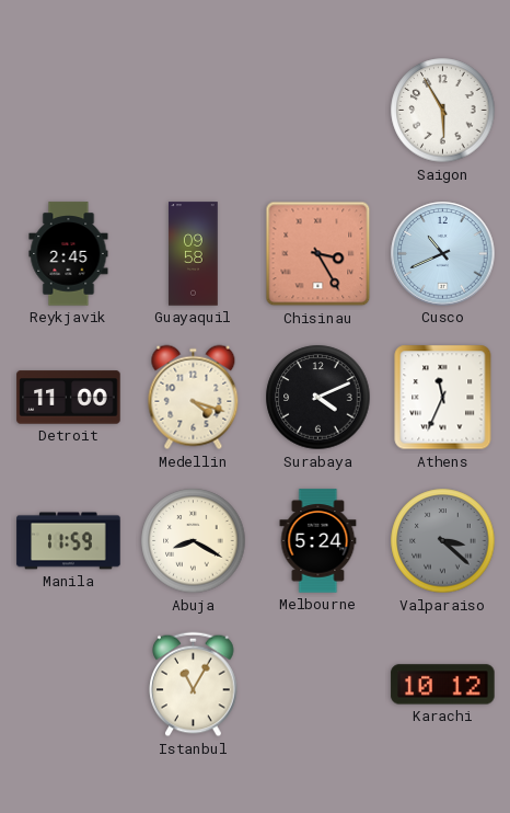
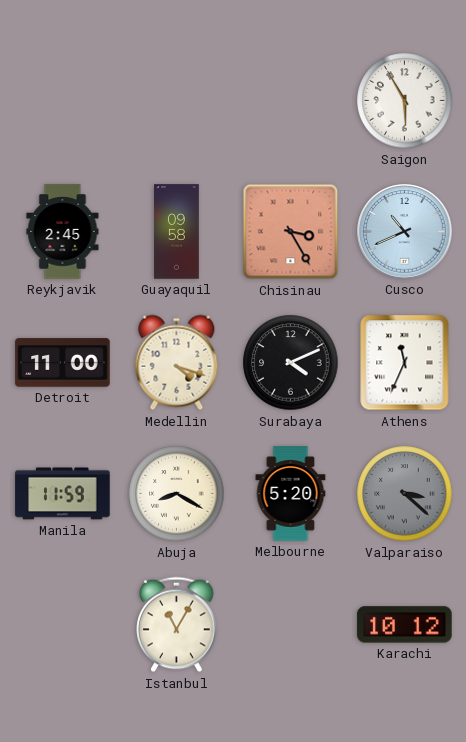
Melbourne: 5:24 -> 5:20
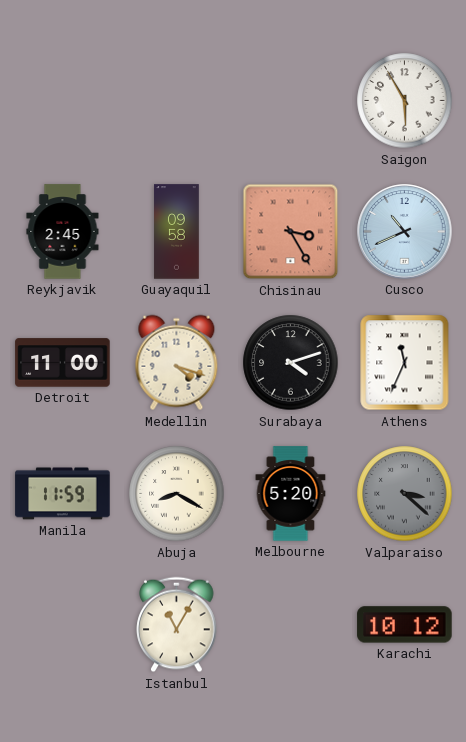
Surabaya: 4:11 -> 4:12
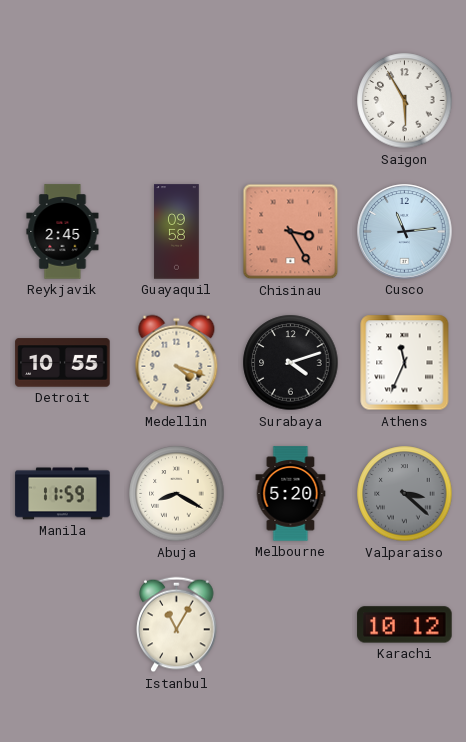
Cusco: 10:41 -> 11:14
Detroit: 11:00 -> 10:55
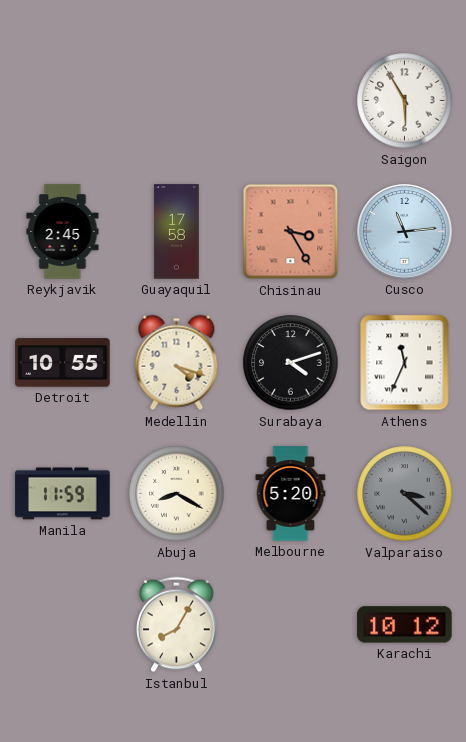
Guayaquil: 09:58 -> 17:58
Istanbul: 11:05 -> 8:05
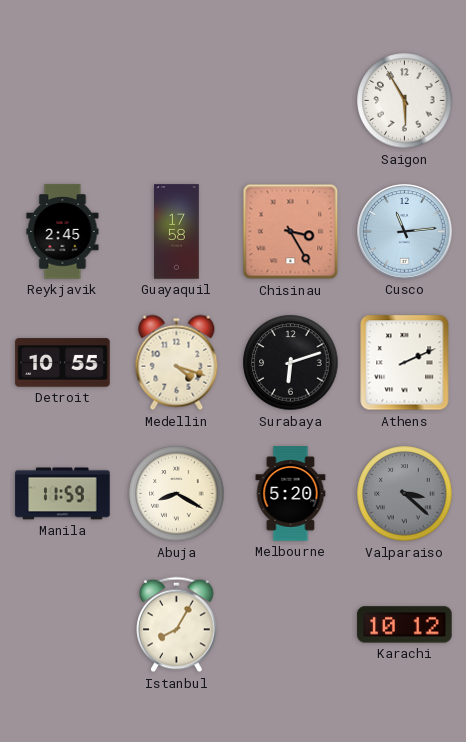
Surabaya: 4:12 -> 6:12
Athens: 11:34 -> 2:11
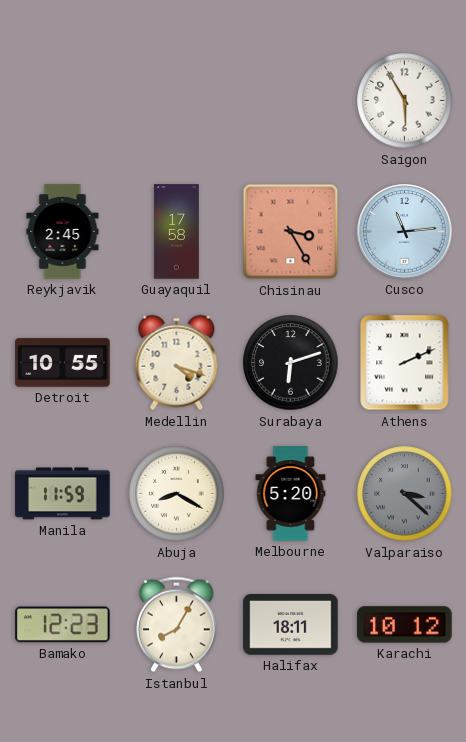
Bamako: none -> 12:23
Halifax: none -> 18:11
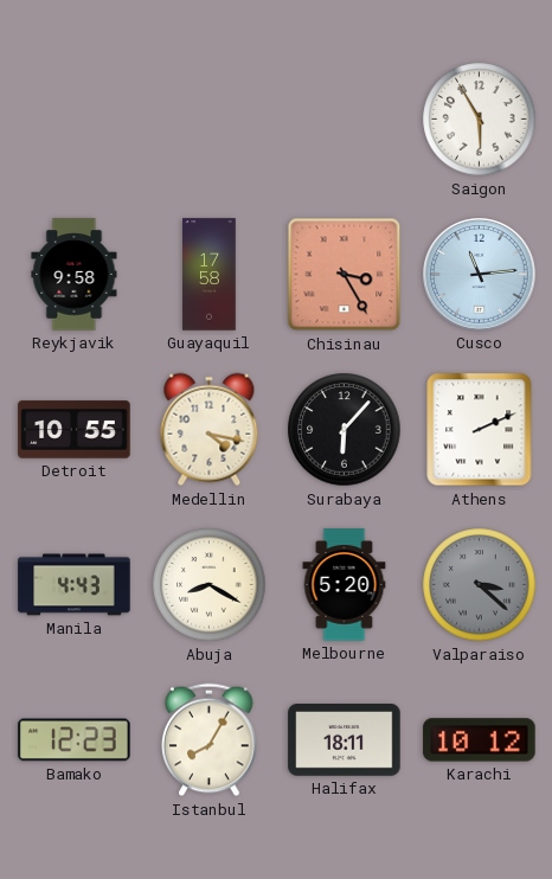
Reykjavik: 2:45 -> 9:58
Medellin: 4:18 -> 4:17
Surabaya: 6:12 -> 6:07
Manila: 11:59 -> 4:43
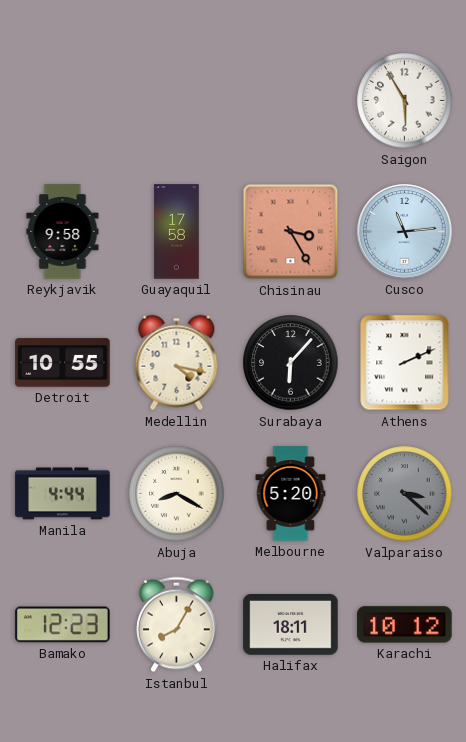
Manila: 4:43 -> 4:44
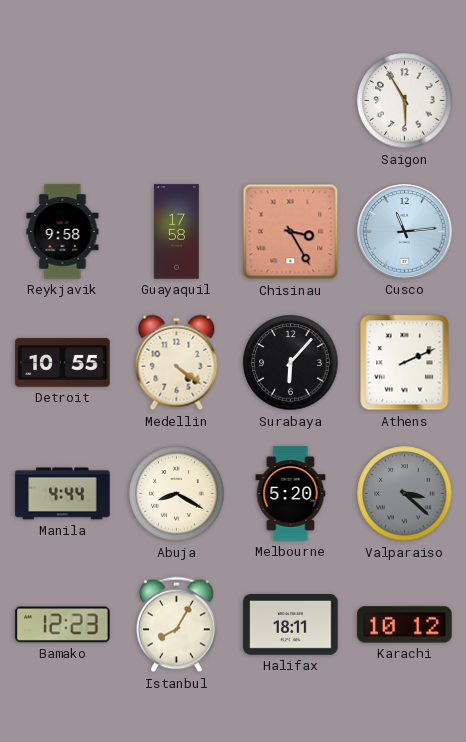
Medellin: 4:17 -> 4:21
